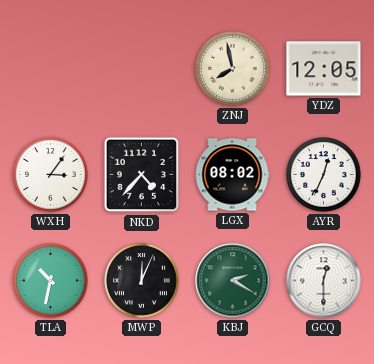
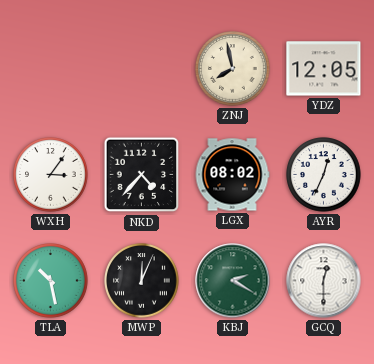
TLA: 10:32 -> 10:28
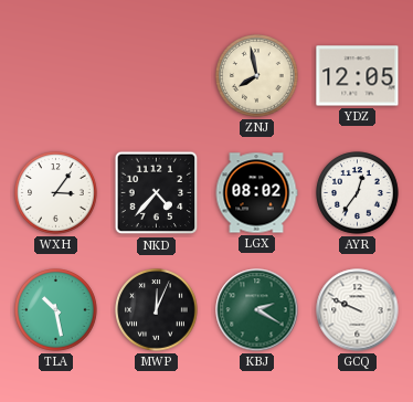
AYR: 12:34 -> 12:36
GCQ: 12:30 -> 9:49
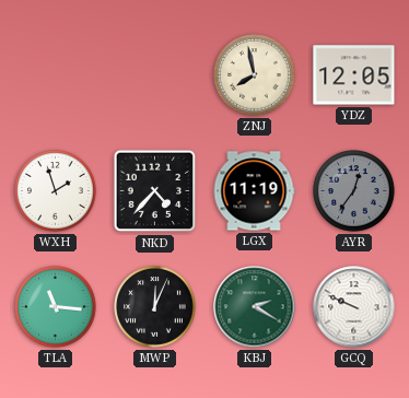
WXH: 3:06 -> 1:57
LGX: 08:02 -> 11:19
AYR dial: white -> grey
TLA: 10:28 -> 11:16
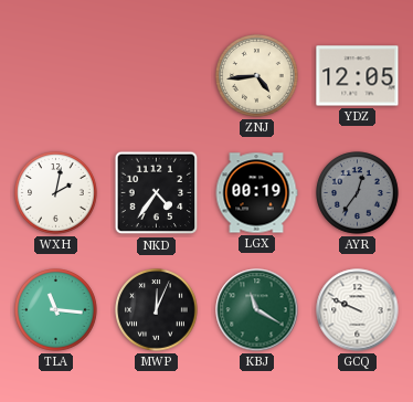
ZNJ: 7:58 -> 4:44
WXH: 1:57 -> 2:02
NKD: 4:37 -> 4:36
LGX: 11:19 -> 00:19
KBJ: 2:20 -> 11:20
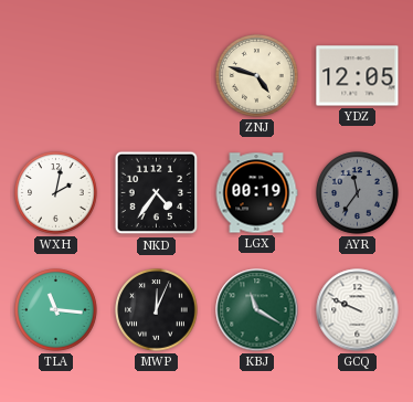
ZNJ: 4:44 -> 4:48
AYR: 12:36 -> 11:36
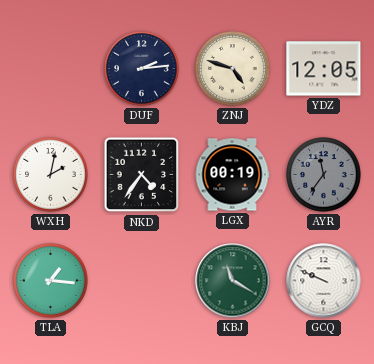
DUF: none -> 2:14
TLA: 11:16 -> 1:16
MWP: 12:04 -> none
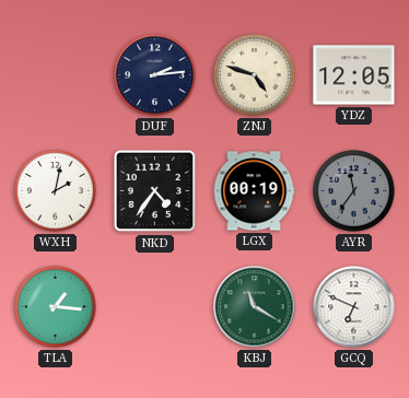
GCQ: 9:49 -> 6:49
